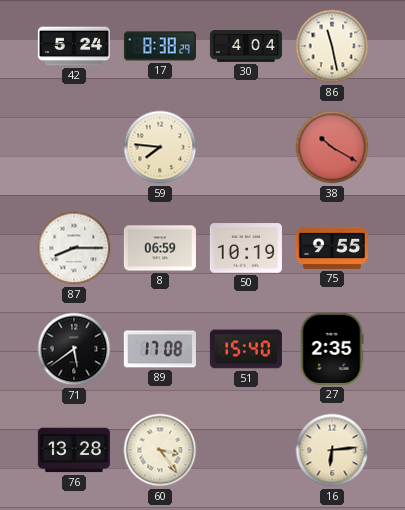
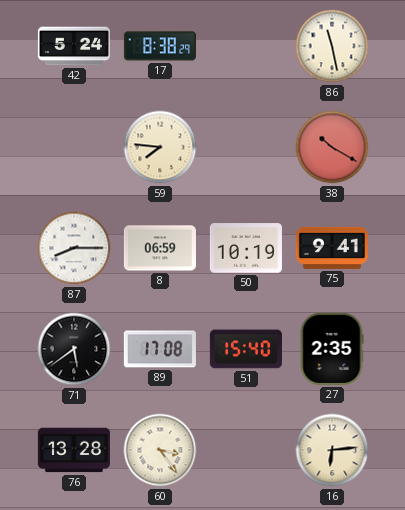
30: 4:04 -> none
75: 9:55 -> 9:41
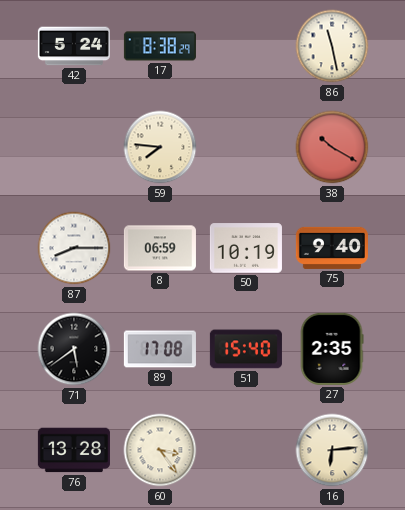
75: 9:41 -> 9:40
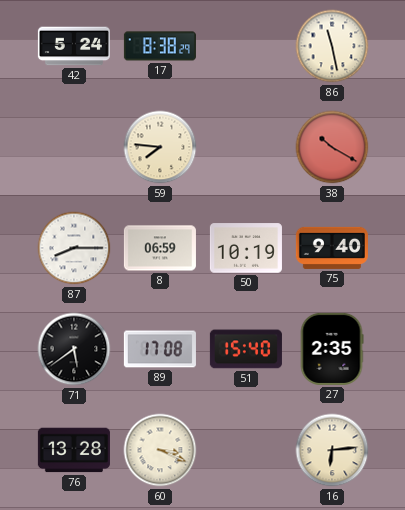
60: 3:24 -> 3:19
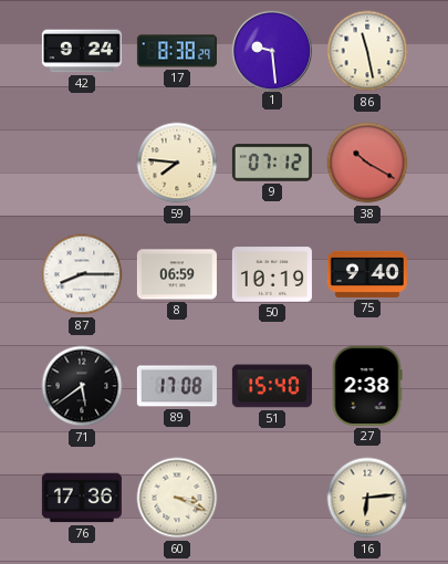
42: 5:24 -> 9:24
1: none -> 9:29
9: none -> 07:12
27: 2:35 -> 2:38
76: 13:28 -> 17:36
